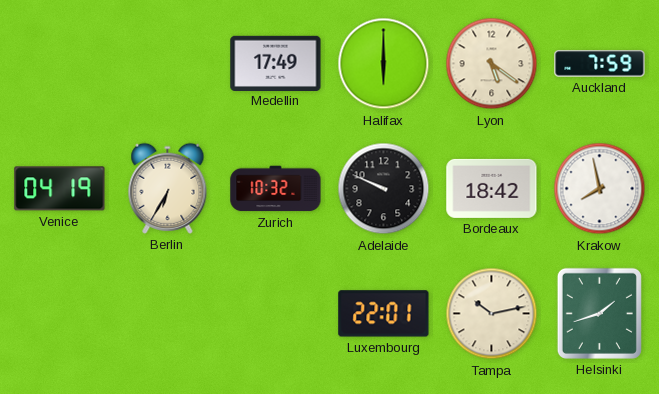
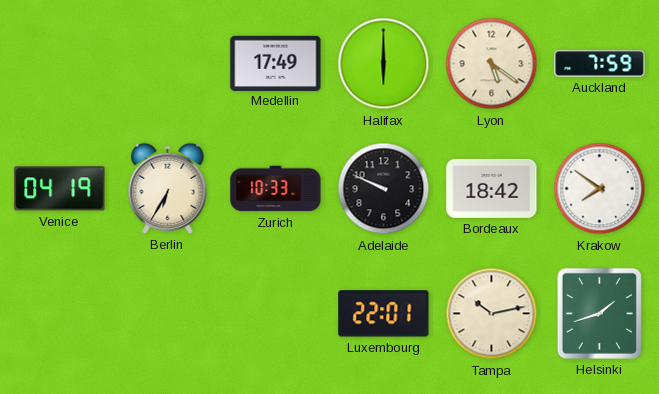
Zurich: 10:32 -> 10:33
Krakow: 7:58 -> 7:51
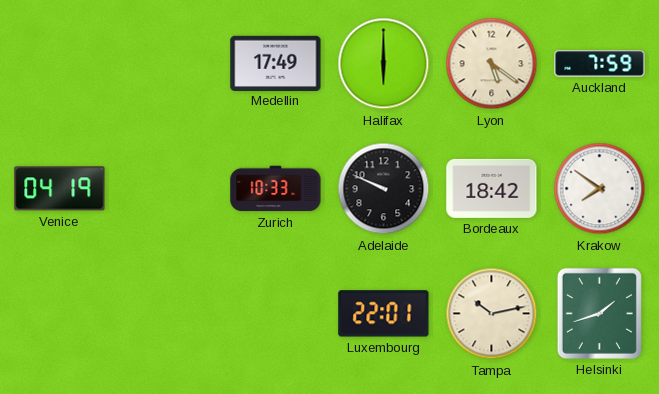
Berlin: 6:35 -> none
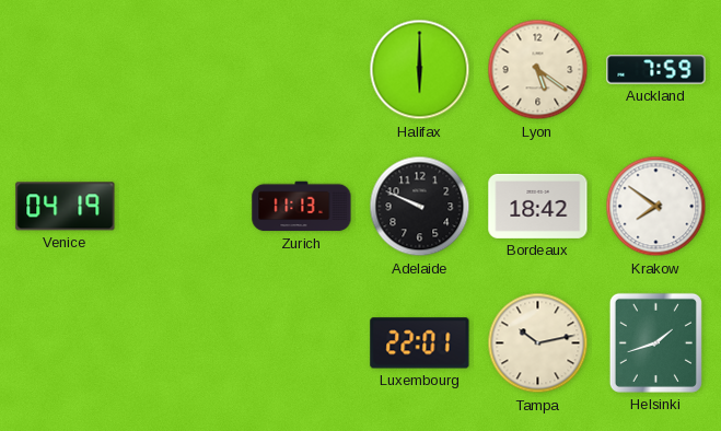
Medellin: 17:49 -> none
Zurich: 10:33 -> 11:13
